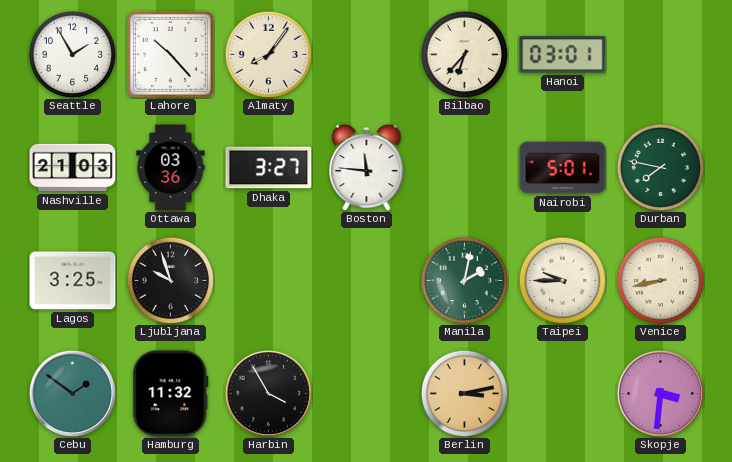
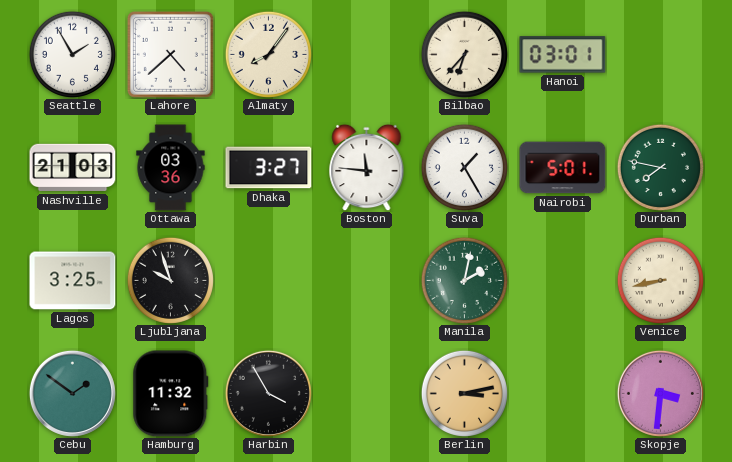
Lahore: 10:23 -> 4:38
Suva: none -> 1:25
Taipei: 9:45 -> none
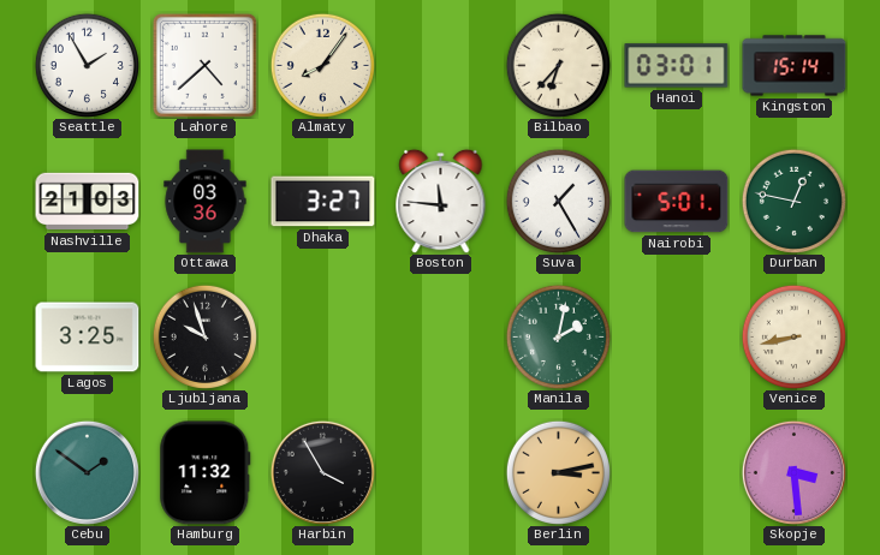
Kingston: none -> 15:14
Durban: 7:47 -> 12:47
Skopje: 3:31 -> 3:29
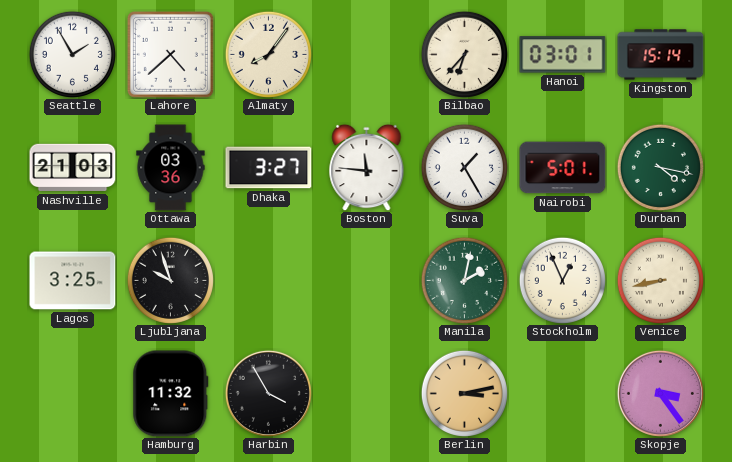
Durban: 12:47 -> 4:17
Stockholm: none -> 12:56
Cebu: 1:51 -> none
Skopje: 3:29 -> 3:24
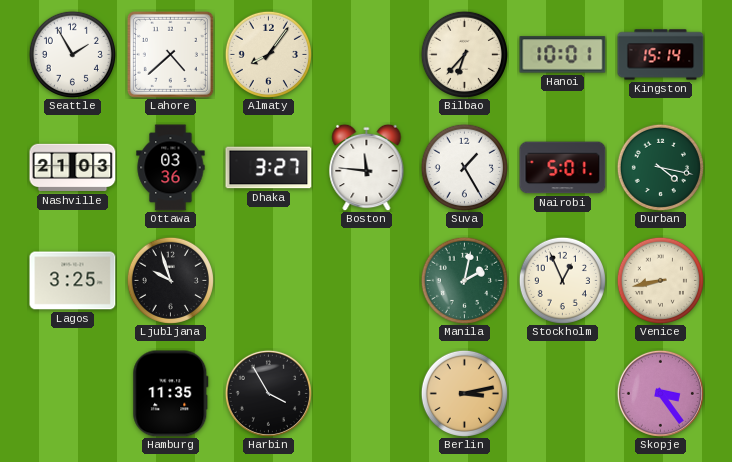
Hanoi: 03:01 -> 10:01
Hamburg: 11:32 -> 11:35
